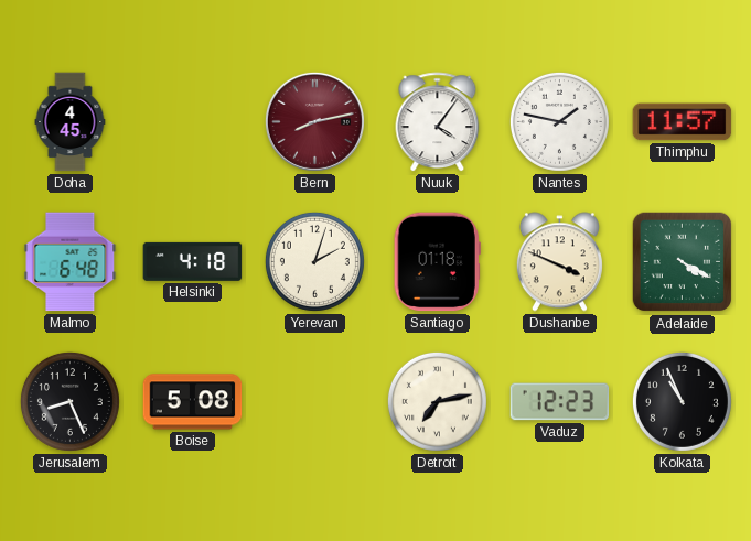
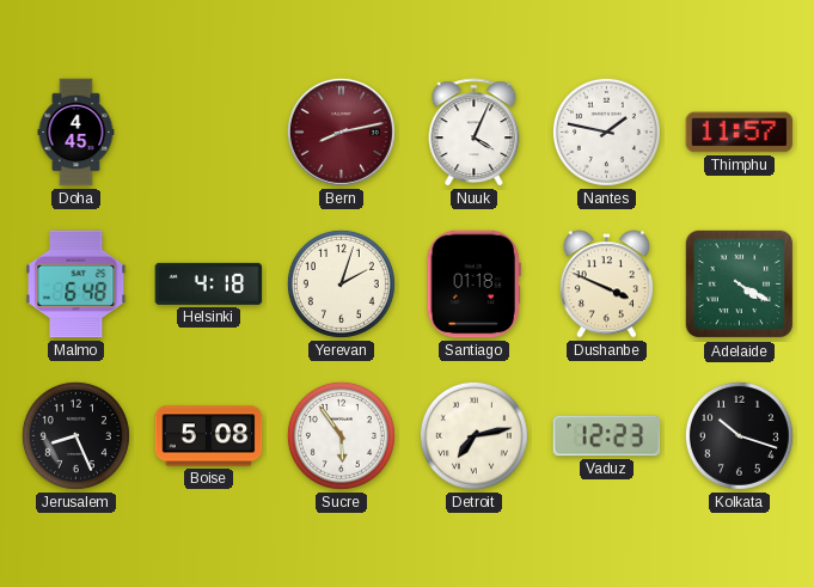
Nuuk: 4:06 -> 4:04
Sucre: none -> 5:54
Kolkata: 10:56 -> 10:18
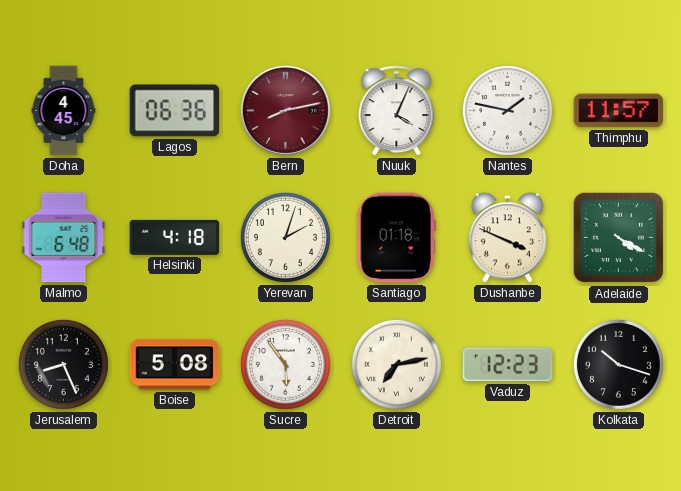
Lagos: none -> 06:36
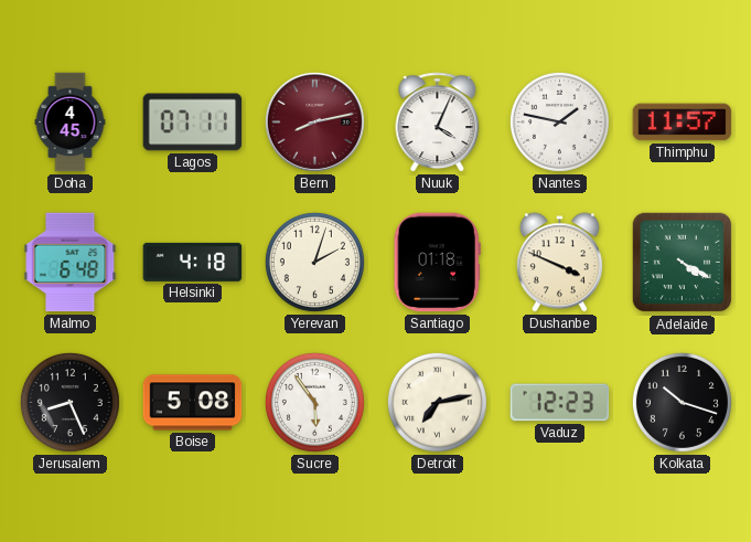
Lagos: 06:36 -> 07:11
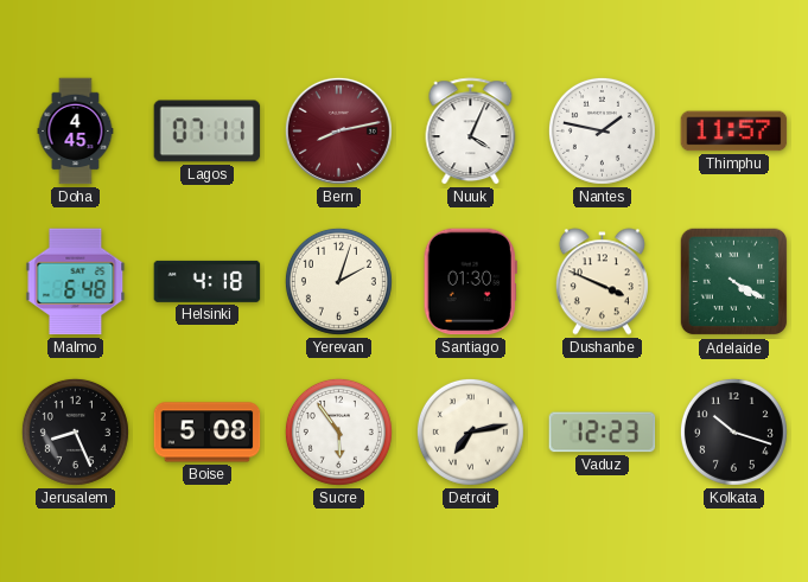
Santiago: 01:18 -> 01:30
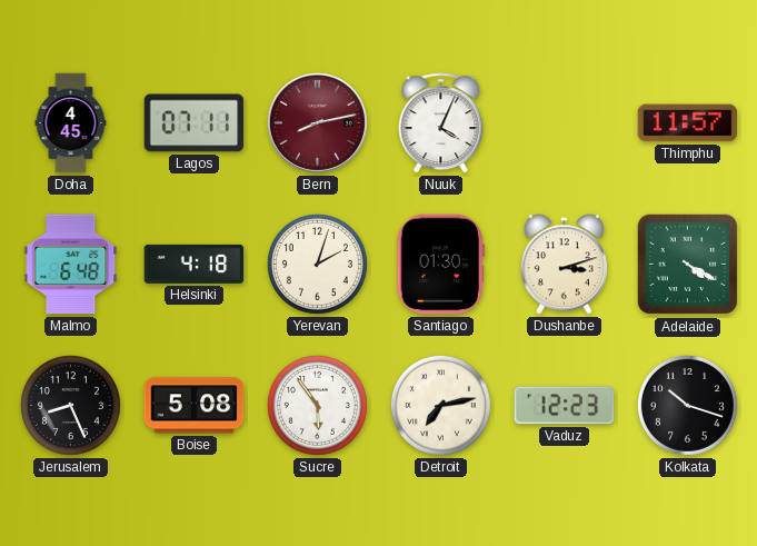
Nantes: 1:47 -> none
Dushanbe: 3:49 -> 3:12
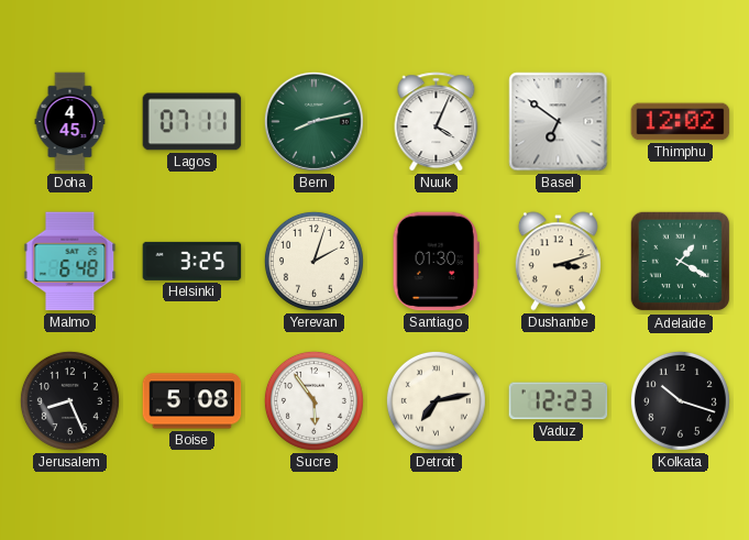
Bern dial: burgundy -> green
Basel: none -> 6:51
Thimphu: 11:57 -> 12:02
Helsinki: 4:18 -> 3:25
Adelaide: 4:20 -> 1:20
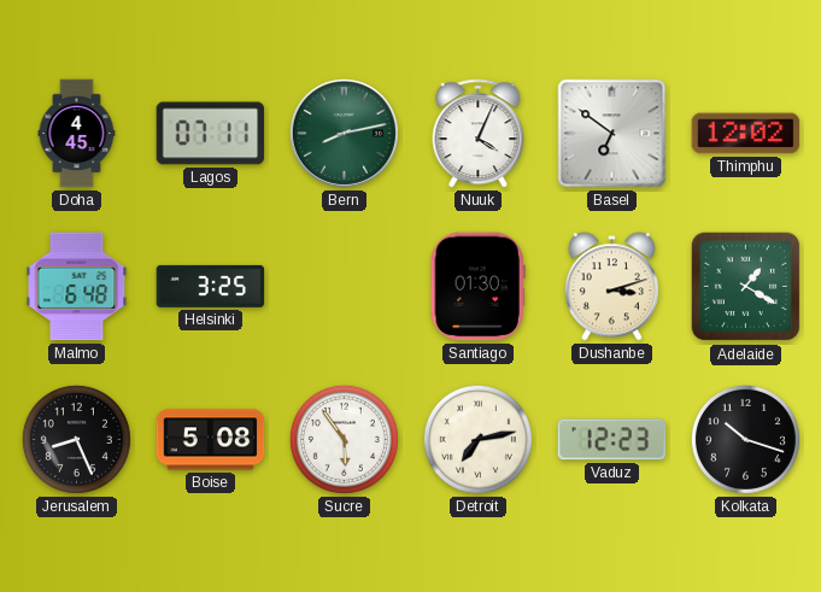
Yerevan: 2:03 -> none
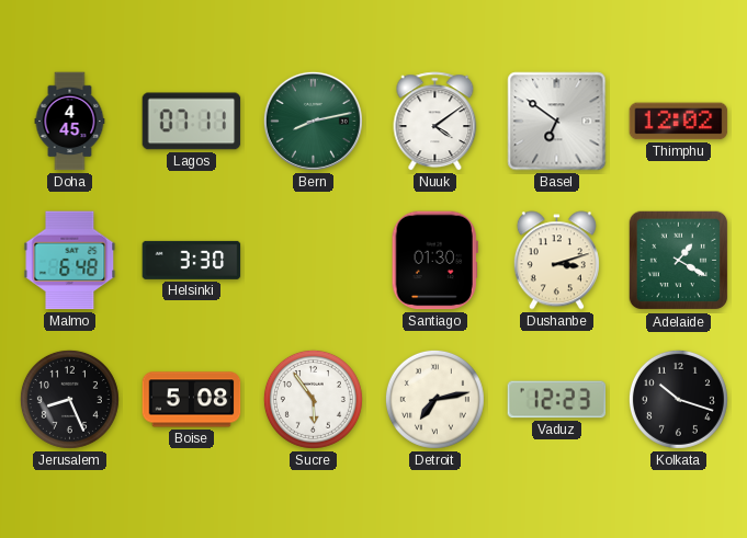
Nuuk: 4:04 -> 4:09
Helsinki: 3:25 -> 3:30
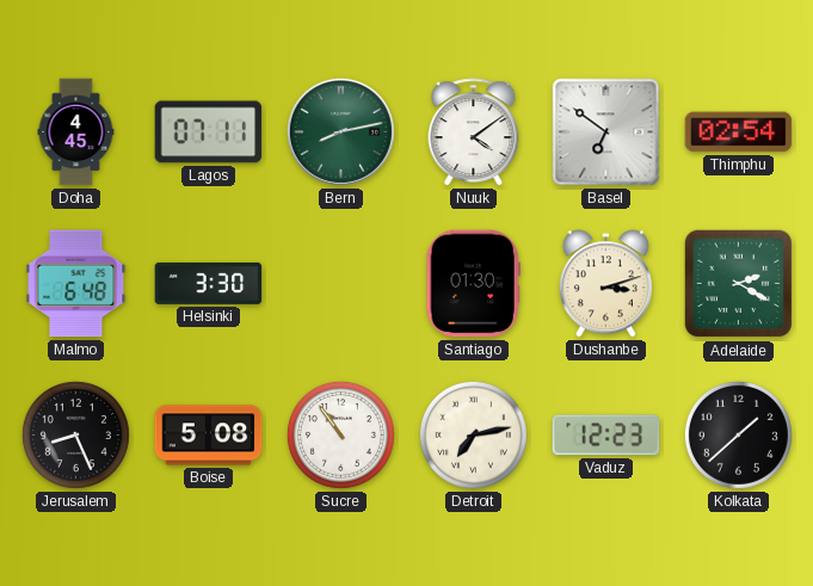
Thimphu: 12:02 -> 02:54
Adelaide: 1:20 -> 2:20
Sucre: 5:54 -> 10:54
Kolkata: 10:18 -> 1:38
